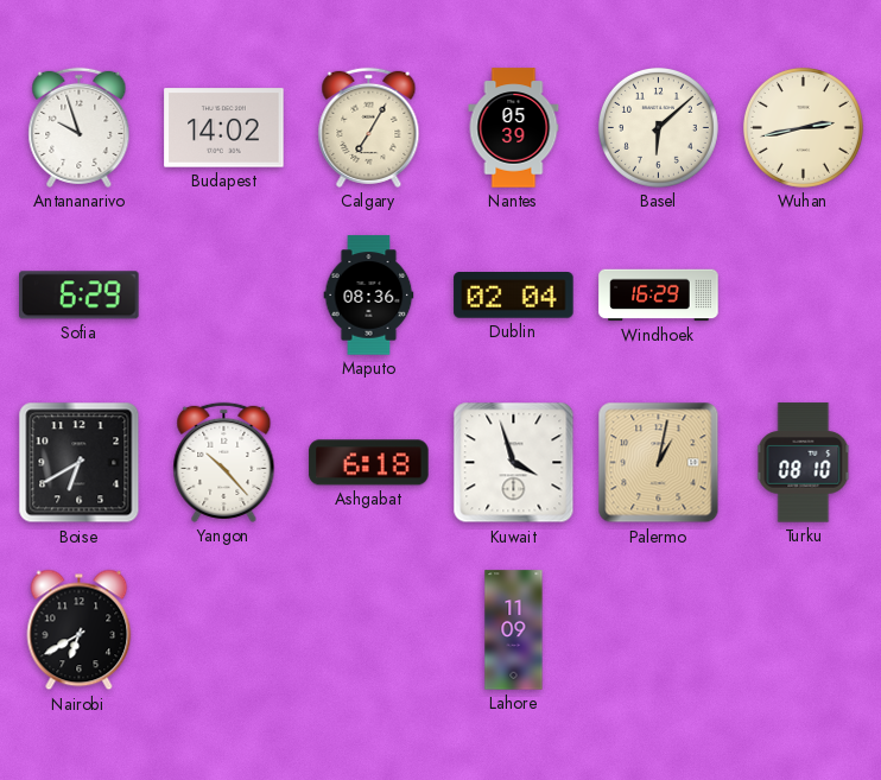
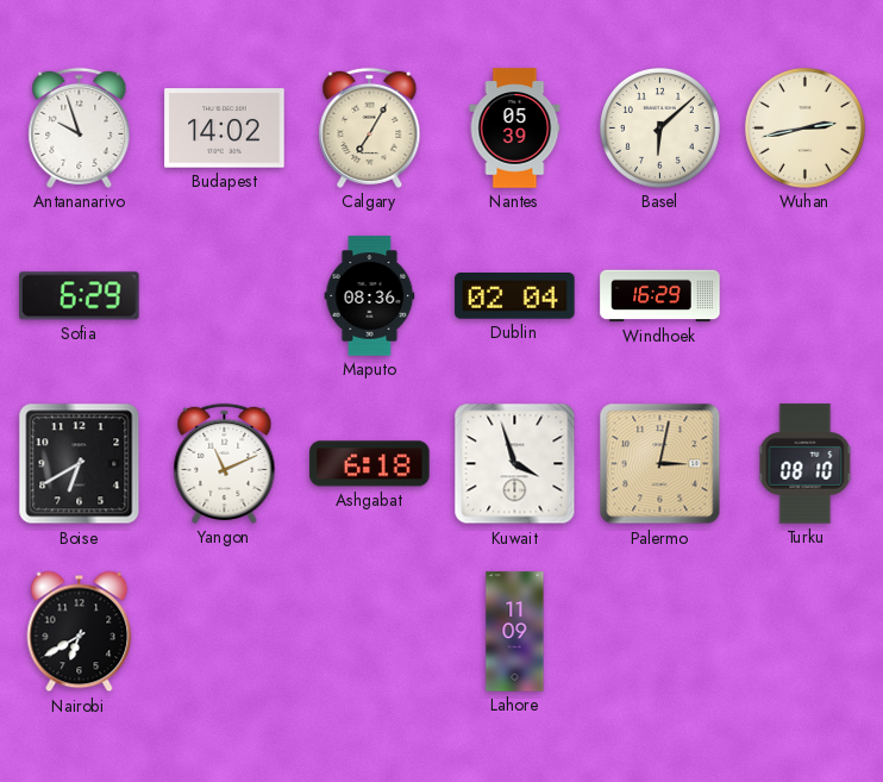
Yangon: 10:23 -> 11:11
Palermo: 1:02 -> 3:02
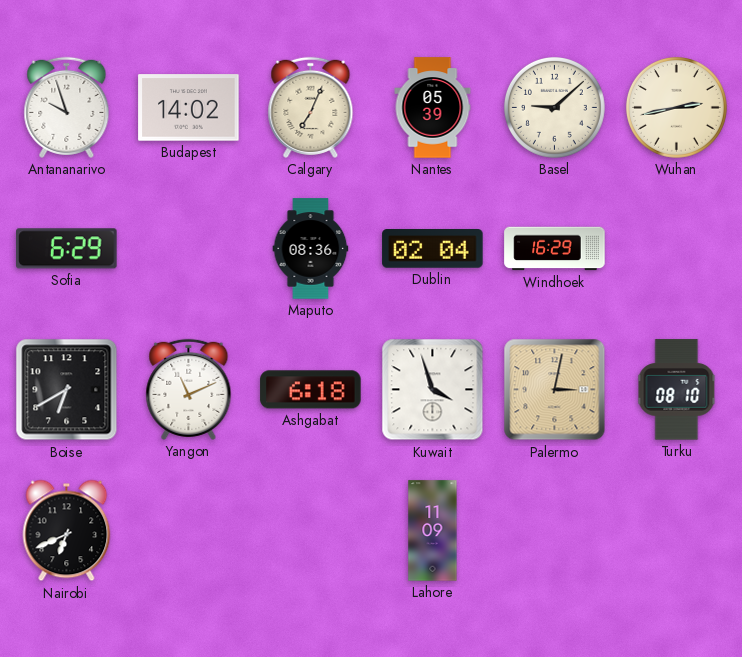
Calgary: 7:05 -> 7:04
Basel: 6:08 -> 9:08
Nairobi: 6:40 -> 6:41
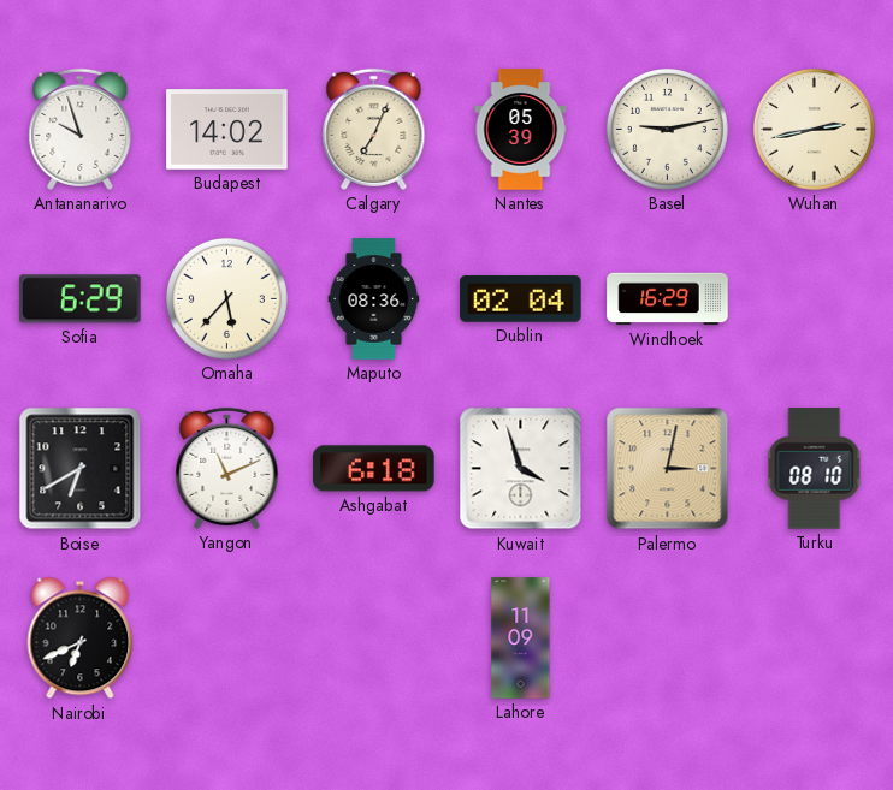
Basel: 9:08 -> 9:13
Omaha: none -> 5:37
